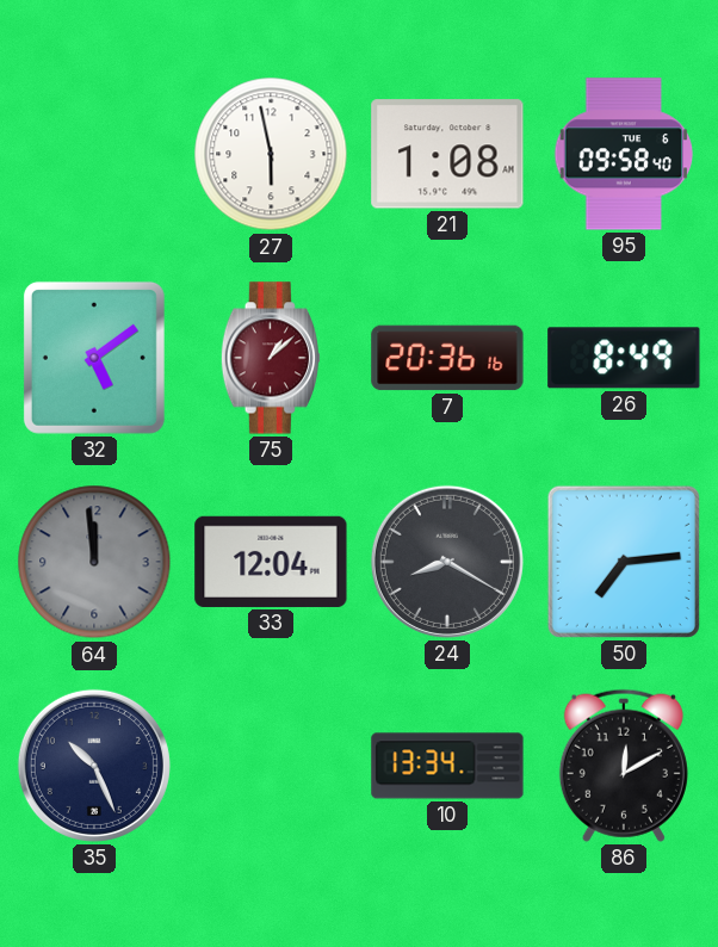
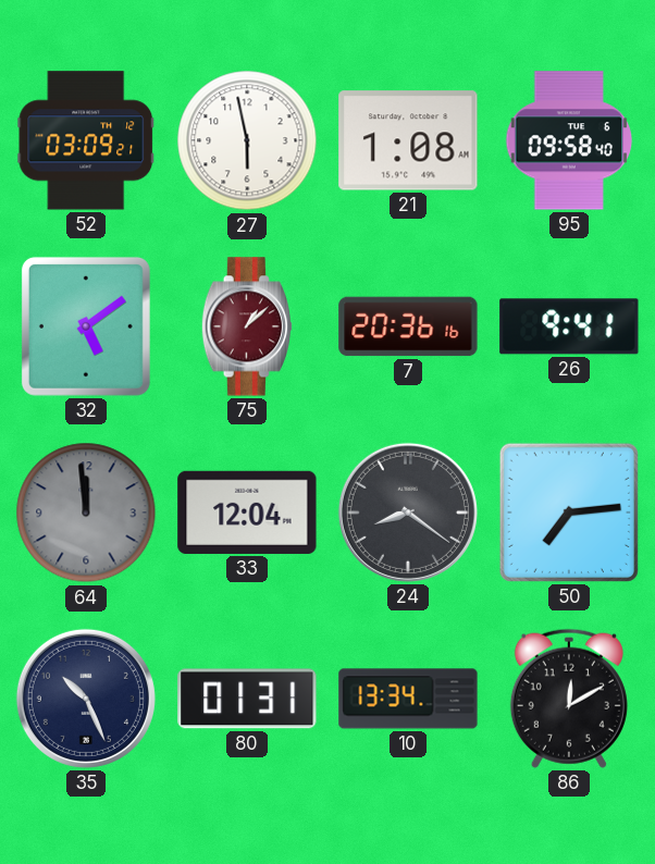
52: none -> 03:09
26: 8:49 -> 9:41
24: 8:20 -> 8:21
80: none -> 01:31
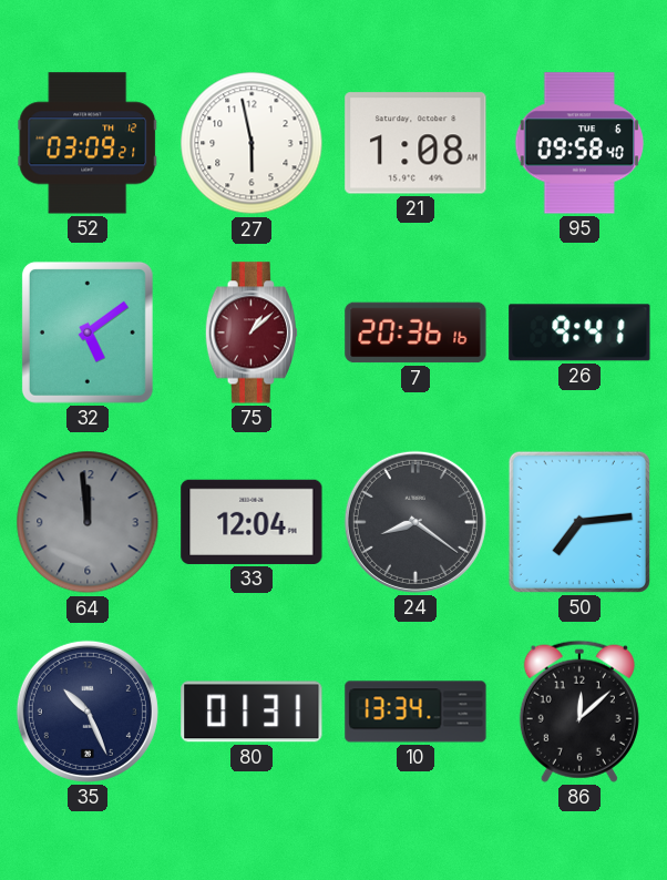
86: 12:10 -> 12:08
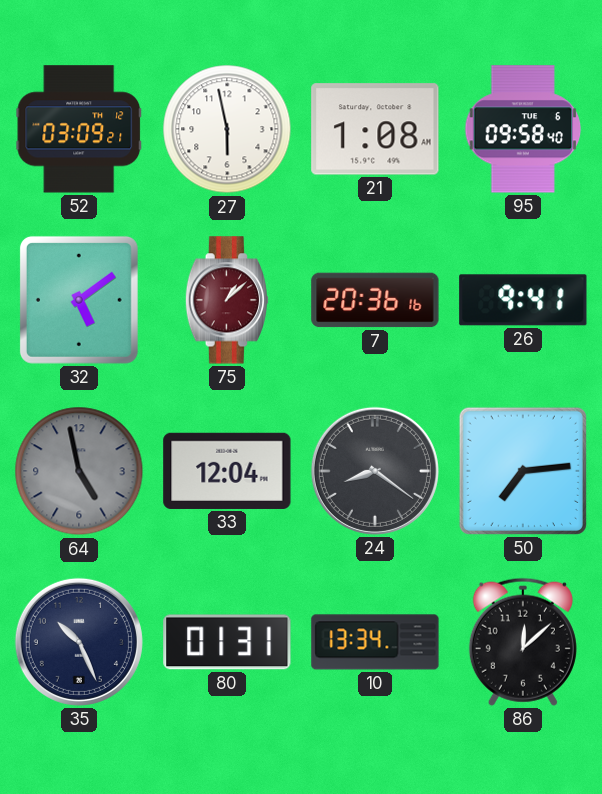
64: 11:59 -> 4:58
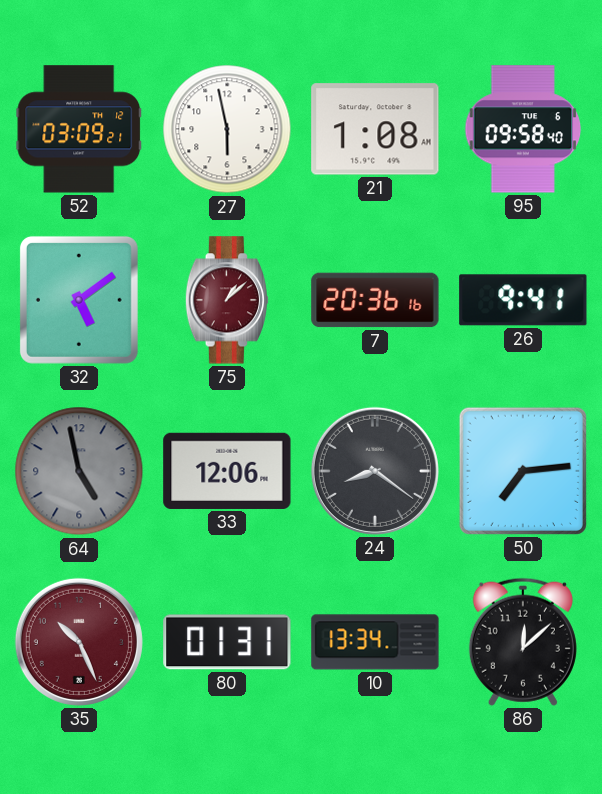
33: 12:04 -> 12:06
35 dial: navy -> burgundy
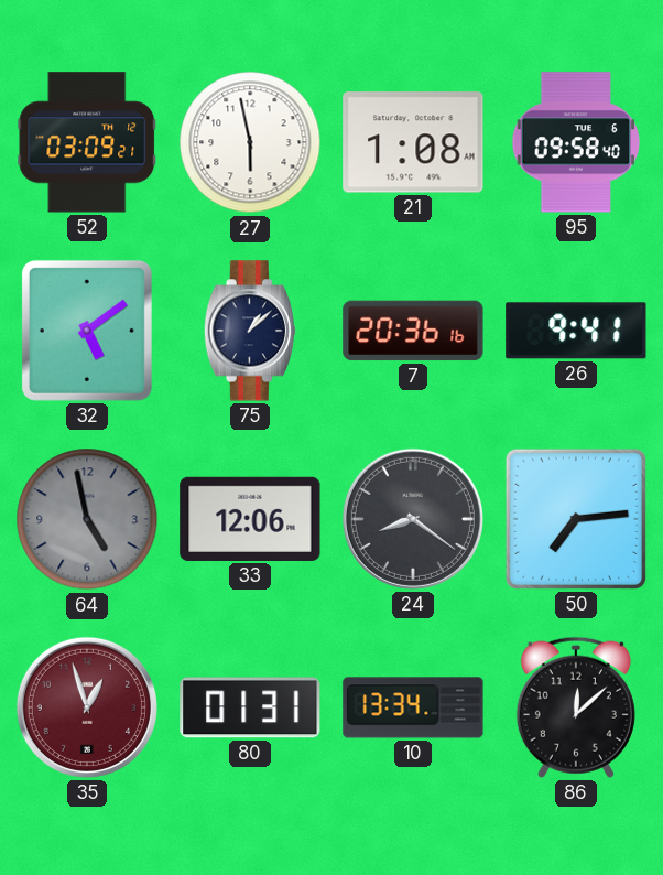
75 dial: burgundy -> navy
35: 10:26 -> 12:57
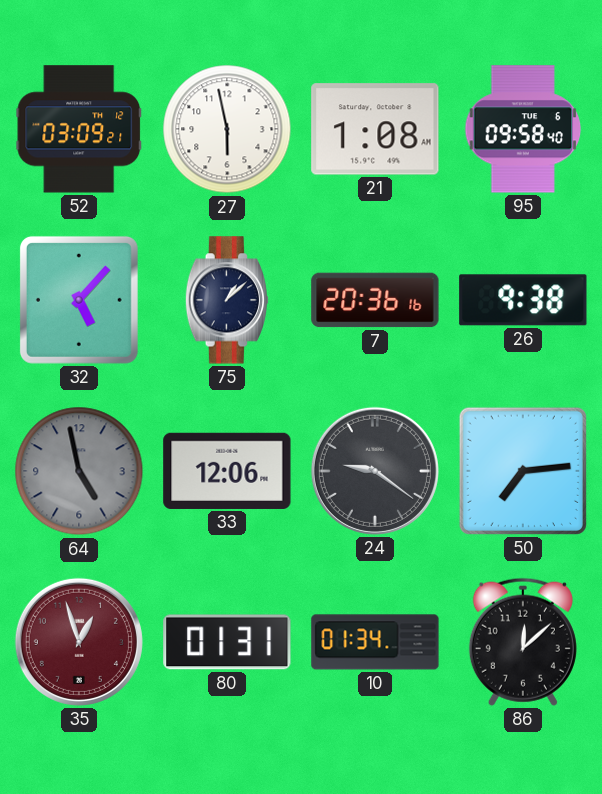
32: 5:09 -> 5:07
26: 9:41 -> 9:38
24: 8:21 -> 9:21
10: 13:34 -> 01:34
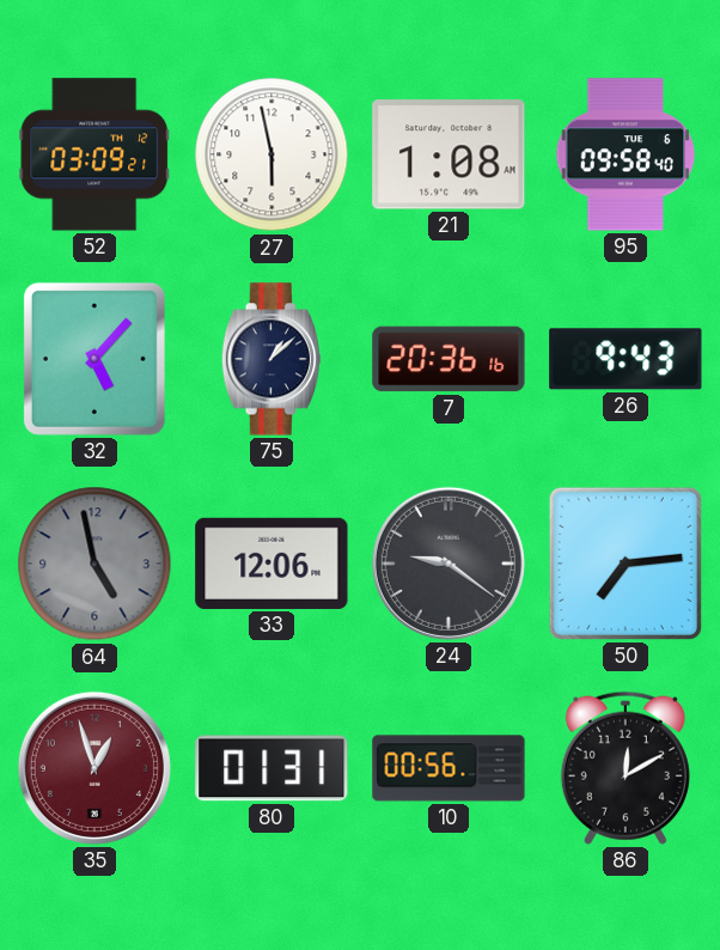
26: 9:38 -> 9:43
10: 01:34 -> 00:56
86: 12:08 -> 12:10
